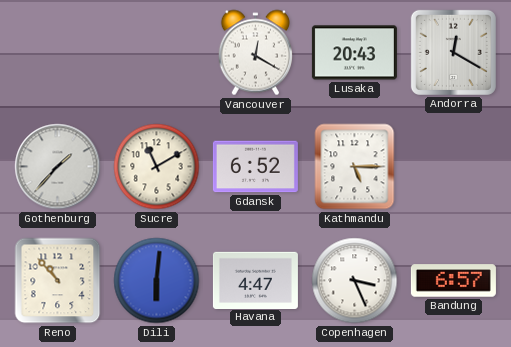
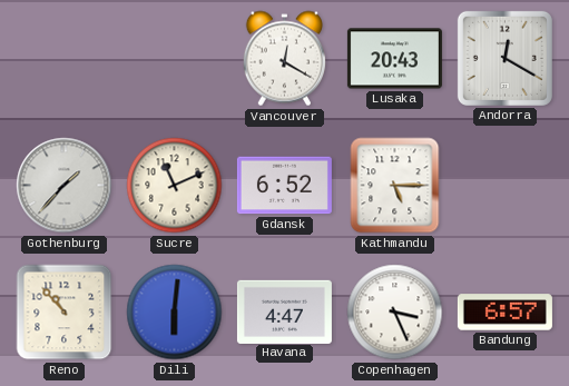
Sucre: 11:10 -> 11:11
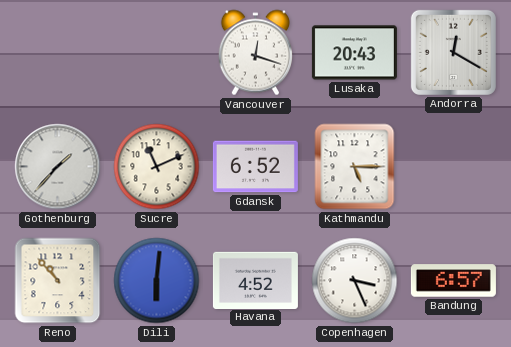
Vancouver: 12:20 -> 12:18
Havana: 4:47 -> 4:52
